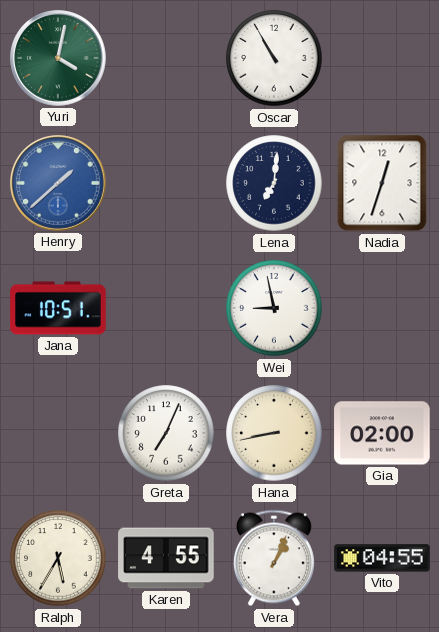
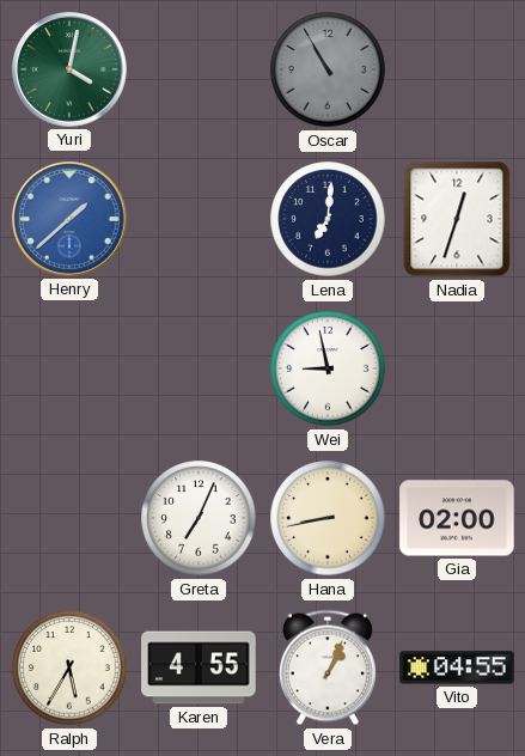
Oscar dial: white -> grey
Jana: 10:51 -> none
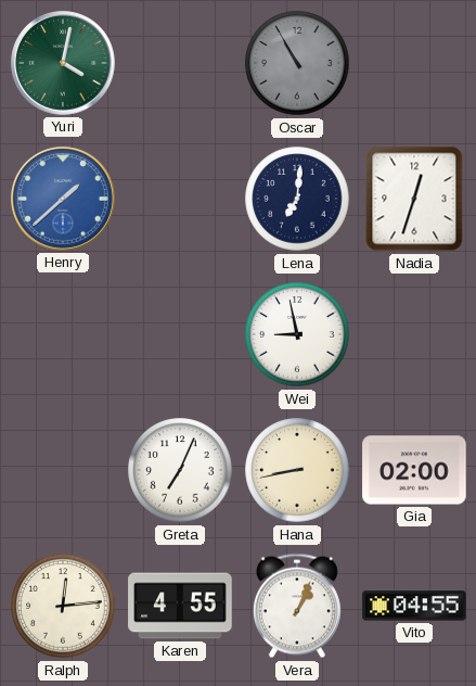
Ralph: 5:35 -> 12:14
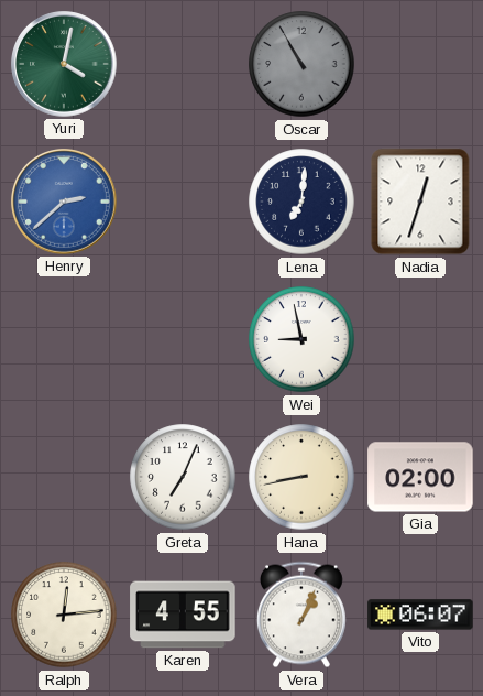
Henry: 1:38 -> 2:38
Vito: 04:55 -> 06:07
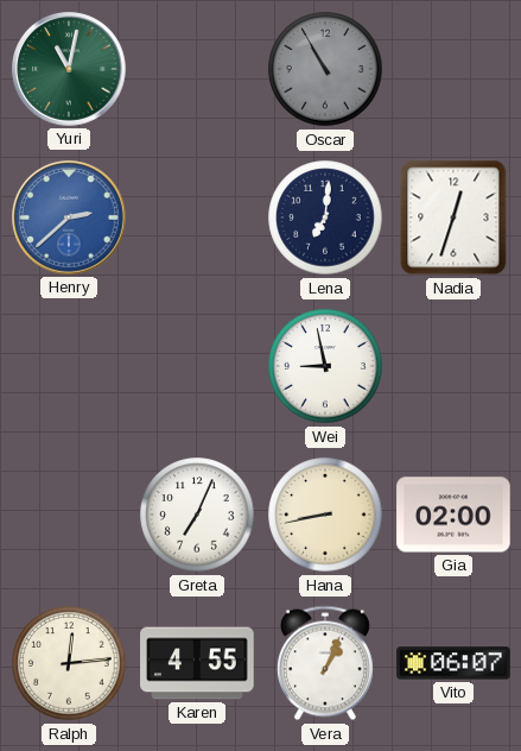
Yuri: 4:02 -> 11:02
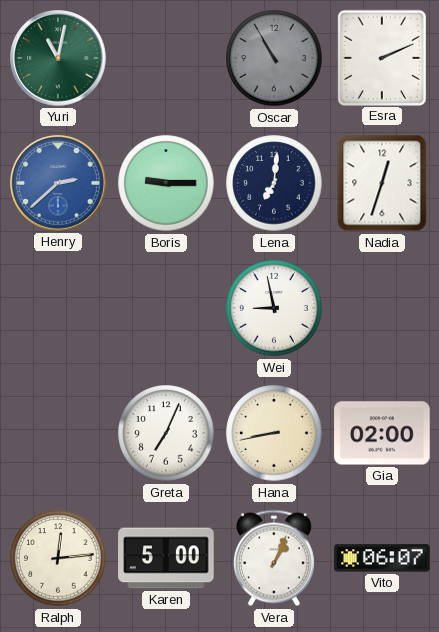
Esra: none -> 2:11
Boris: none -> 9:15
Karen: 4:55 -> 5:00
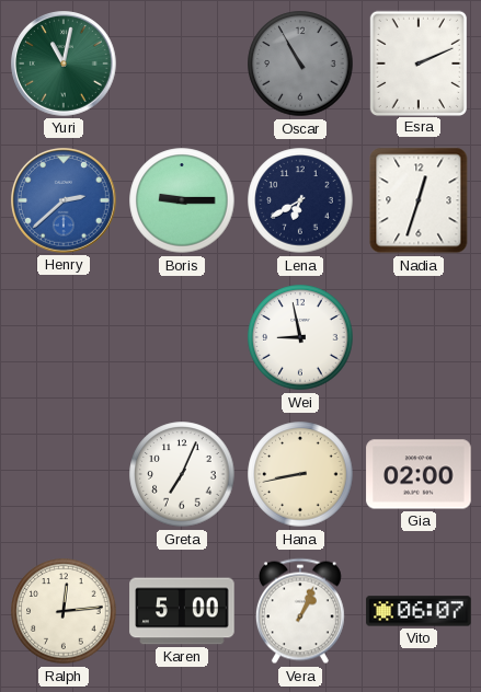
Lena: 7:01 -> 6:40
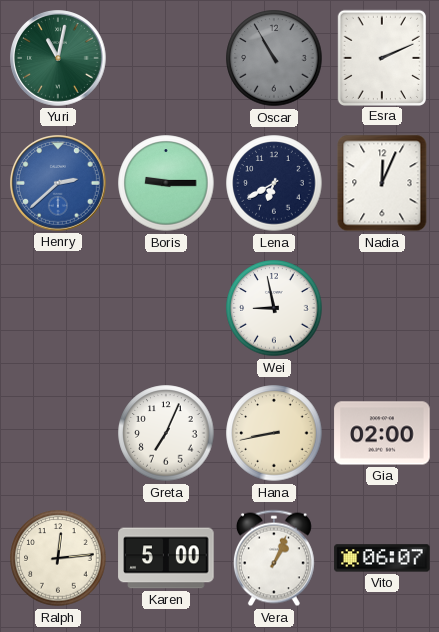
Nadia: 12:33 -> 12:04
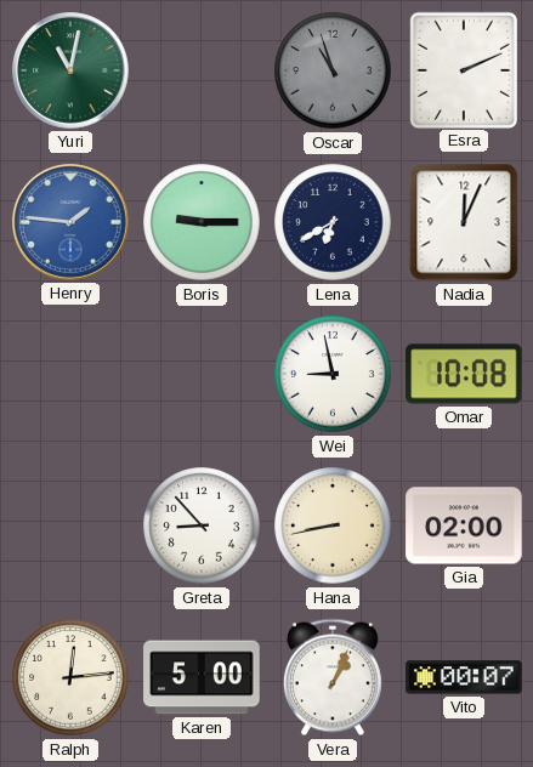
Oscar: 10:55 -> 10:57
Henry: 2:38 -> 1:46
Omar: none -> 10:08
Greta: 7:04 -> 8:53
Vito: 06:07 -> 00:07
